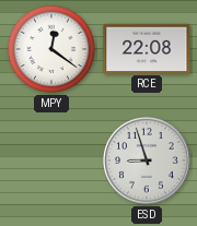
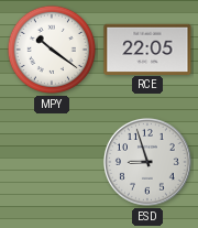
MPY: 12:21 -> 10:21
RCE: 22:08 -> 22:05
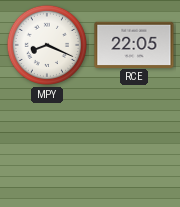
MPY: 10:21 -> 8:19
ESD: 8:57 -> none
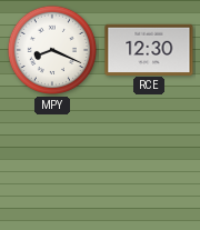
RCE: 22:05 -> 12:30
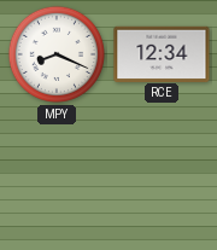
RCE: 12:30 -> 12:34
